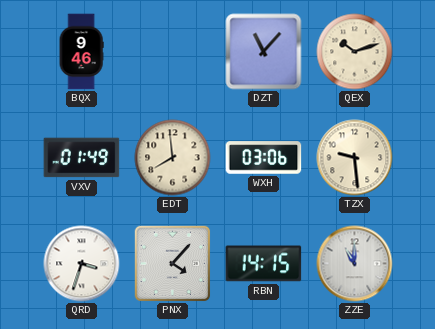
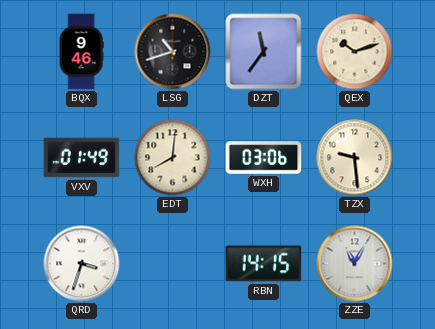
LSG: none -> 10:42
DZT: 11:07 -> 11:36
EDT: 7:59 -> 8:01
PNX: 4:07 -> none
ZZE: 11:00 -> 11:05
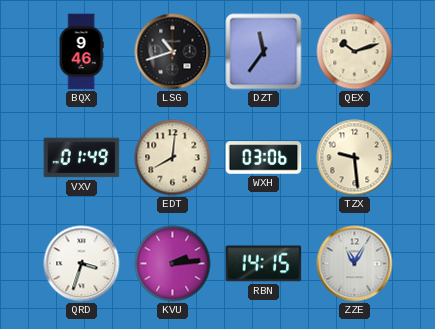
KVU: none -> 2:14
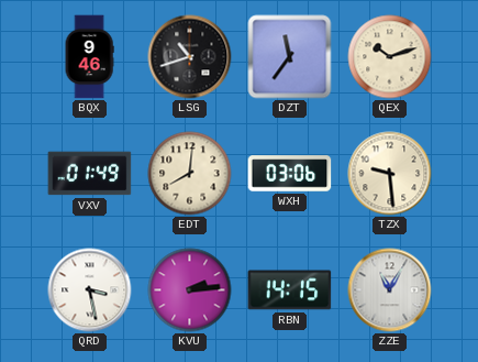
QRD: 3:33 -> 3:28
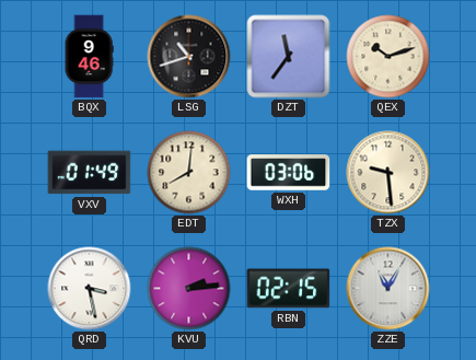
RBN: 14:15 -> 02:15
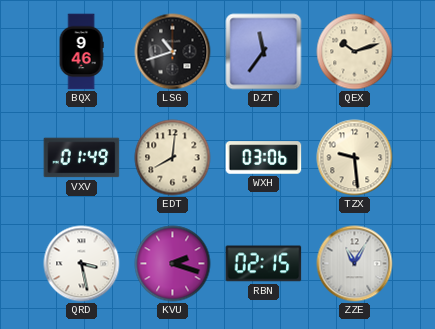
KVU: 2:14 -> 2:18
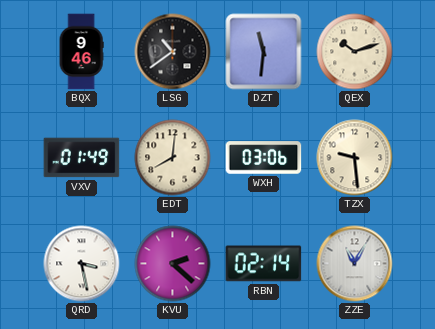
LSG: 10:42 -> 10:39
DZT: 11:36 -> 11:31
KVU: 2:18 -> 2:22
RBN: 02:15 -> 02:14
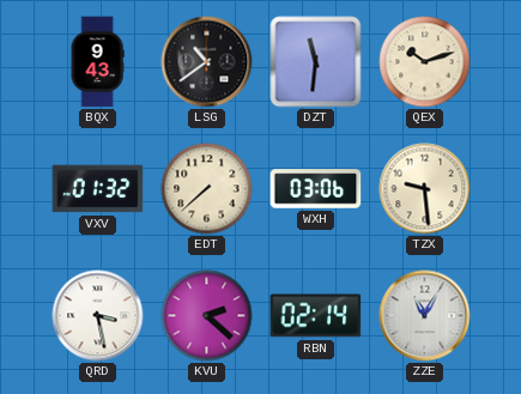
BQX: 9:46 -> 9:43
VXV: 01:49 -> 01:32
EDT: 8:01 -> 7:38
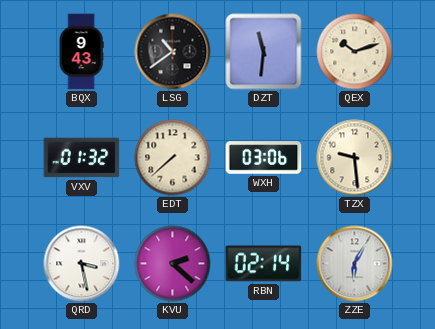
ZZE: 11:05 -> 6:05
